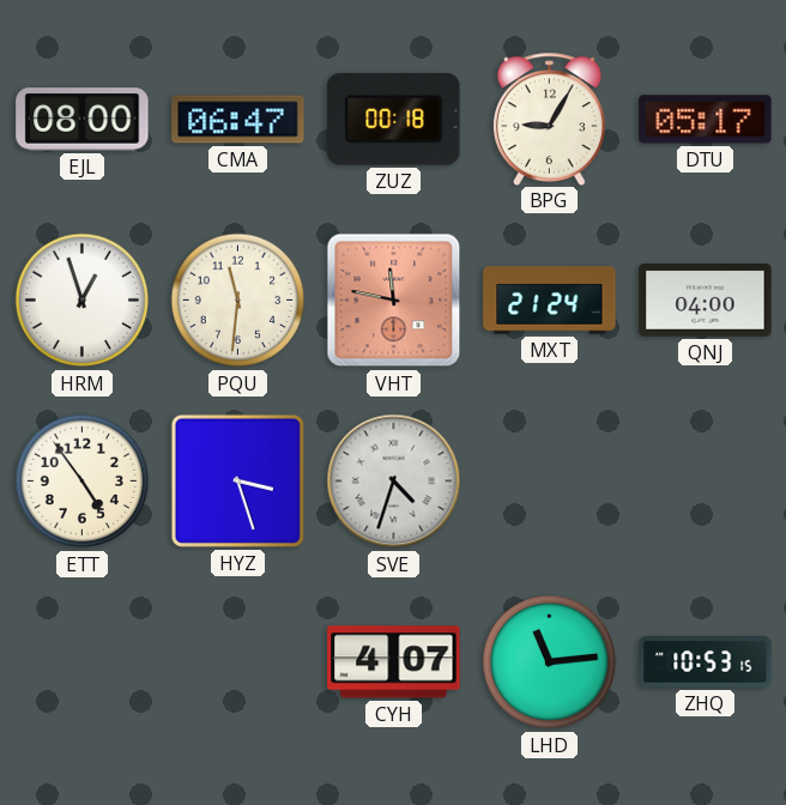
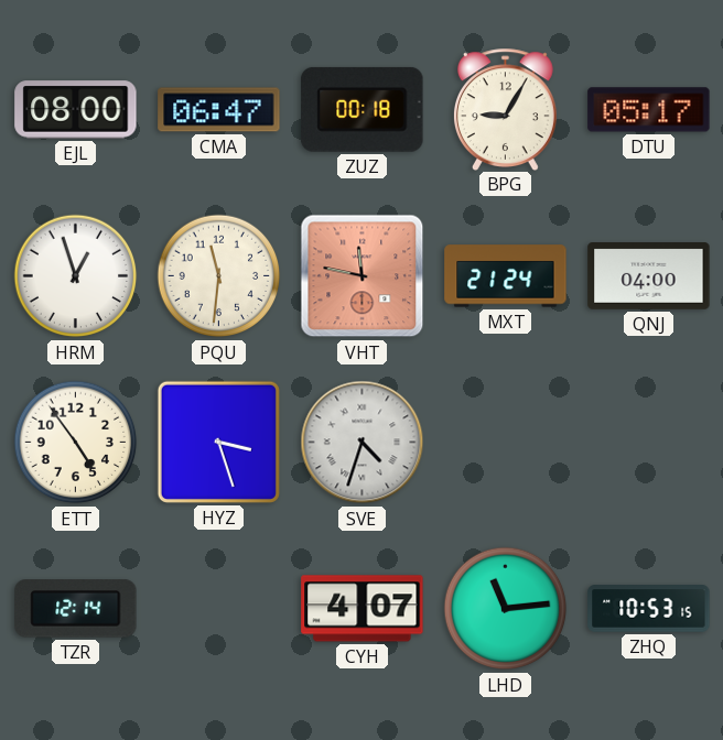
TZR: none -> 12:14
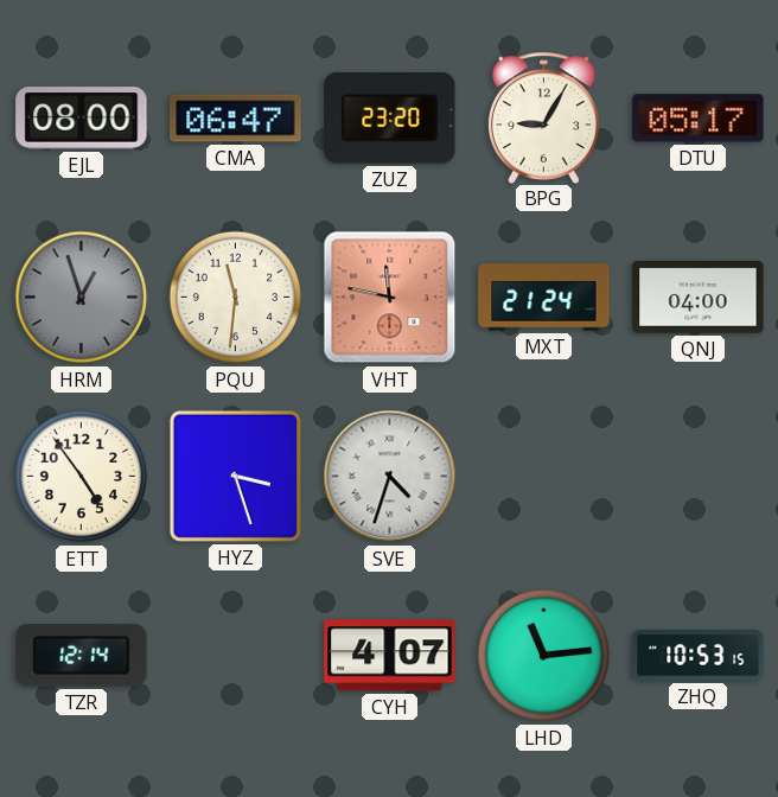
ZUZ: 00:18 -> 23:20
HRM dial: white -> grey
